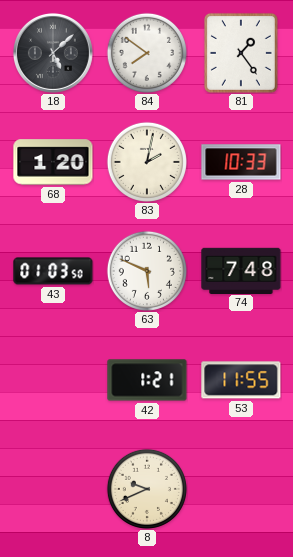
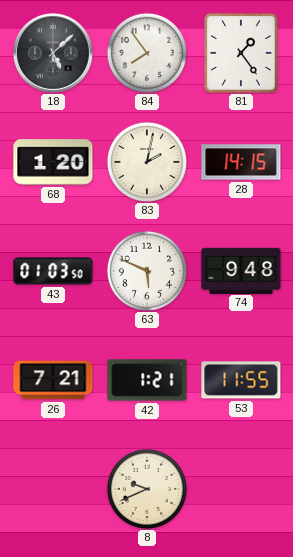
84: 7:51 -> 7:54
28: 10:33 -> 14:15
74: 7:48 -> 9:48
26: none -> 7:21
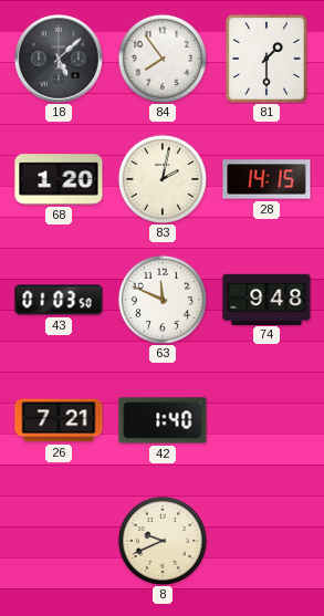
81: 1:24 -> 1:30
63: 5:49 -> 11:49
42: 1:21 -> 1:40
53: 11:55 -> none
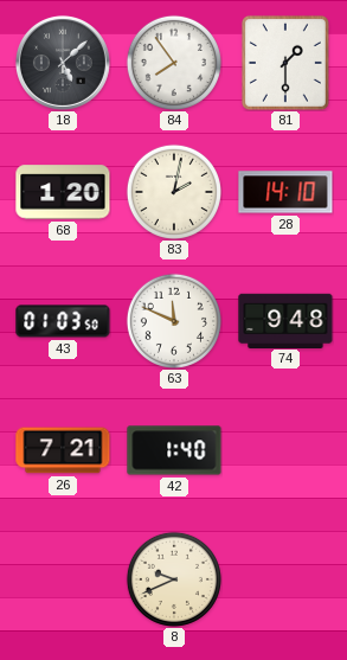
28: 14:15 -> 14:10
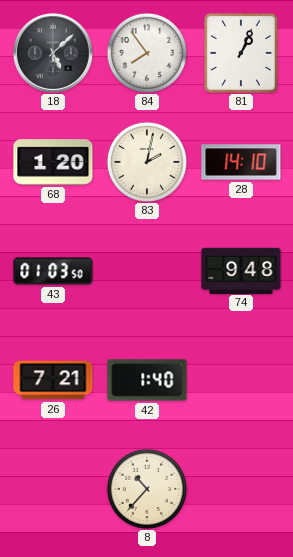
81: 1:30 -> 1:04
63: 11:49 -> none
8: 9:41 -> 10:37
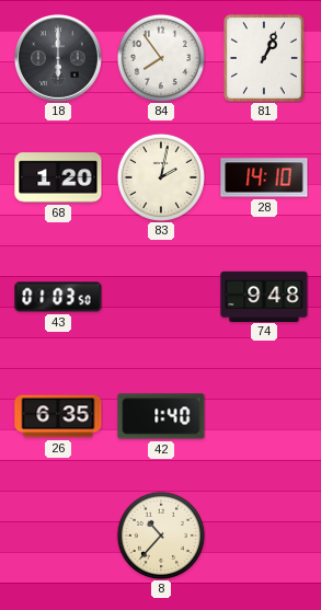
18: 5:08 -> 6:00
26: 7:21 -> 6:35
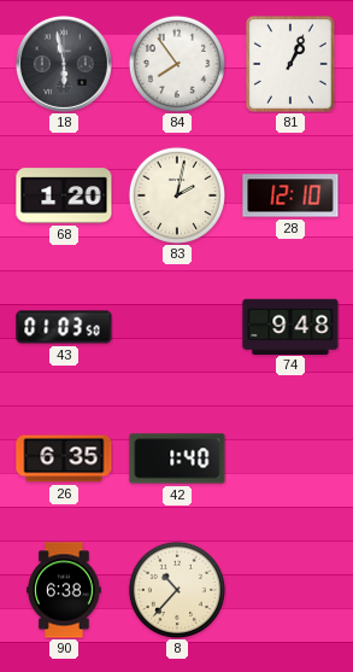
18: 6:00 -> 5:58
28: 14:10 -> 12:10
90: none -> 6:38
